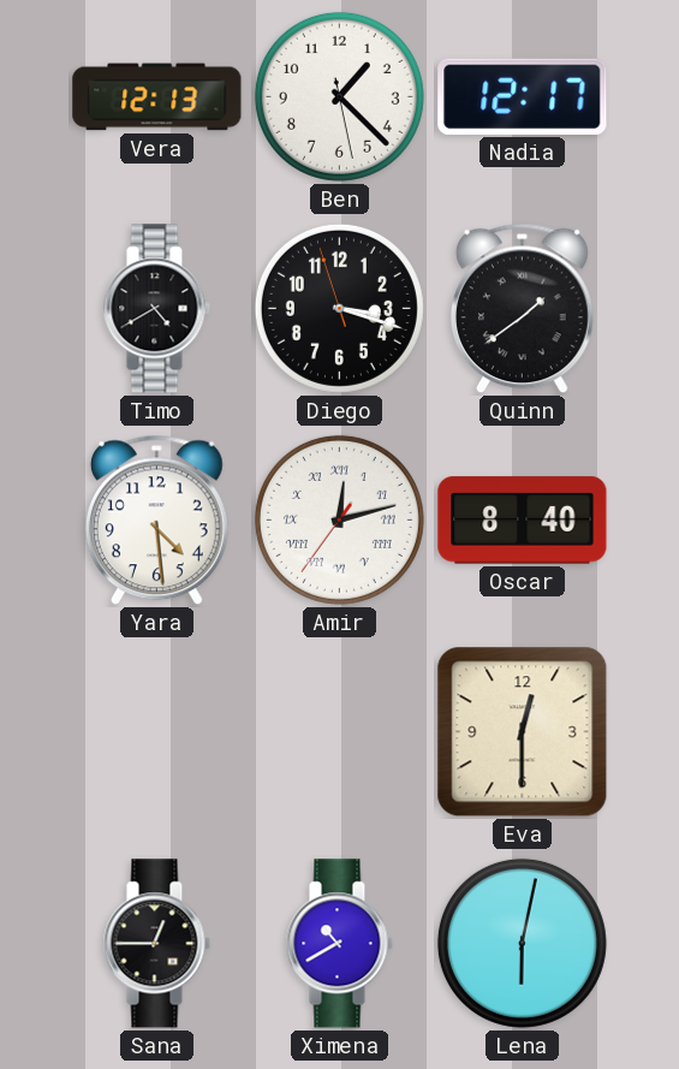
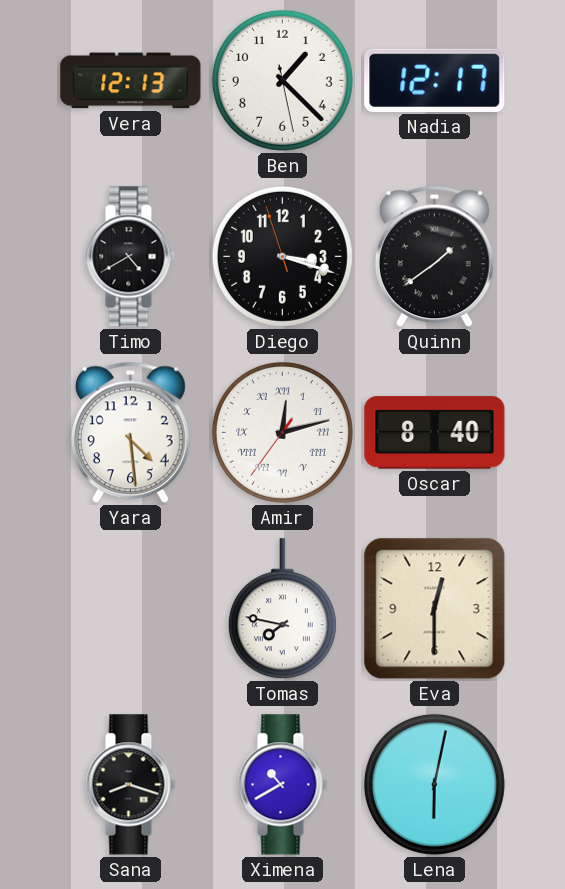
Tomas: none -> 7:47
Sana: 12:45 -> 8:18
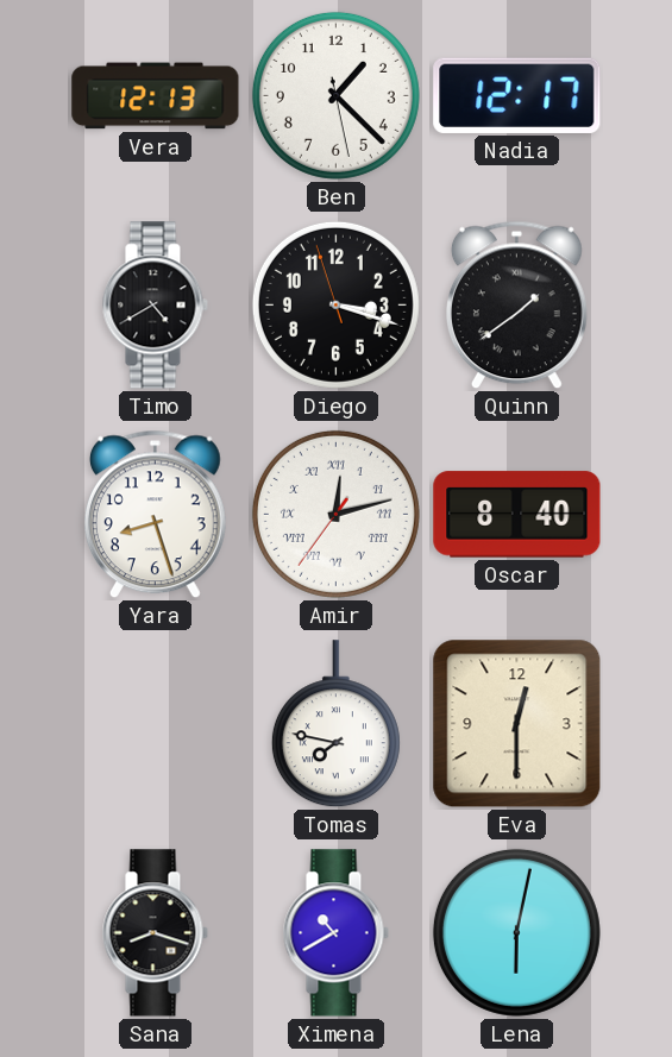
Yara: 4:29 -> 8:27
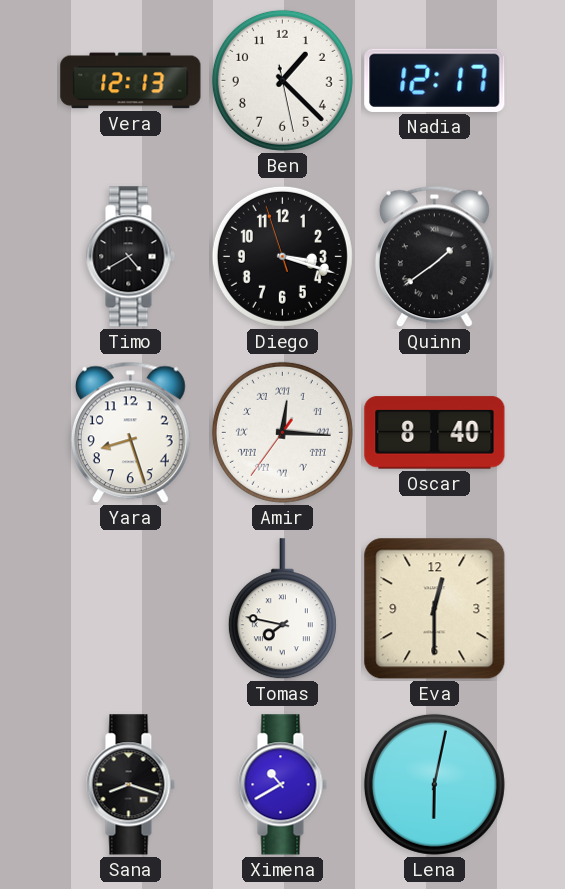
Amir: 12:12 -> 12:15
